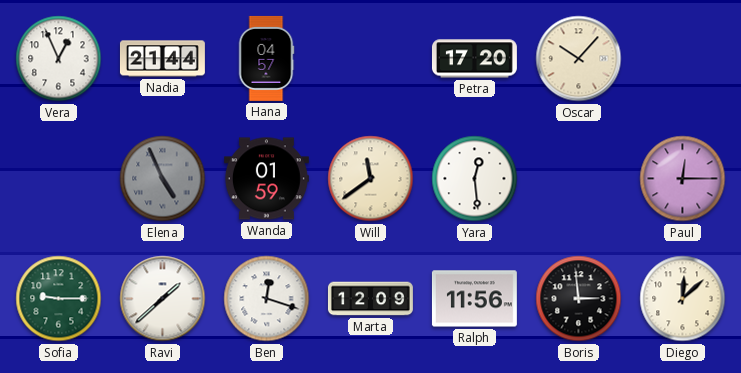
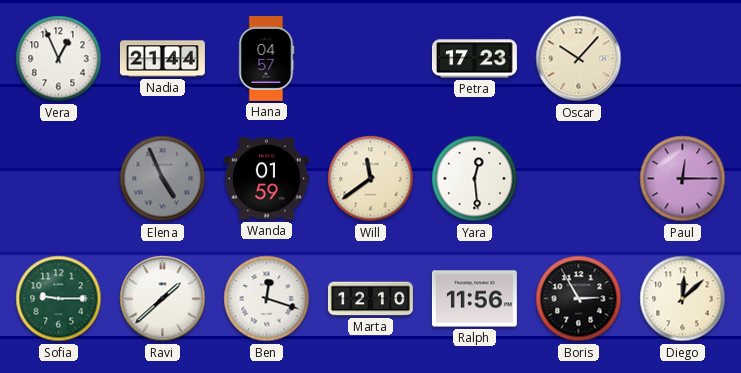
Petra: 17:20 -> 17:23
Marta: 12:09 -> 12:10
Boris: 2:59 -> 2:55
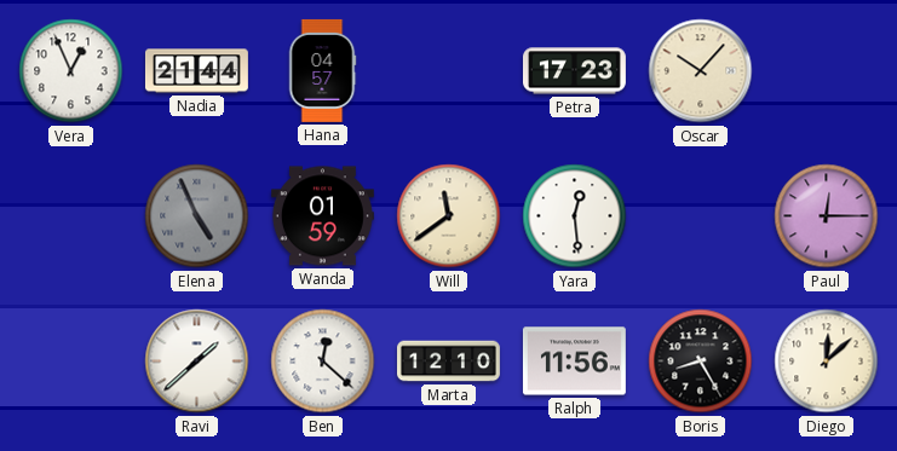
Sofia: 9:15 -> none
Ben: 12:18 -> 12:22
Boris: 2:55 -> 8:25
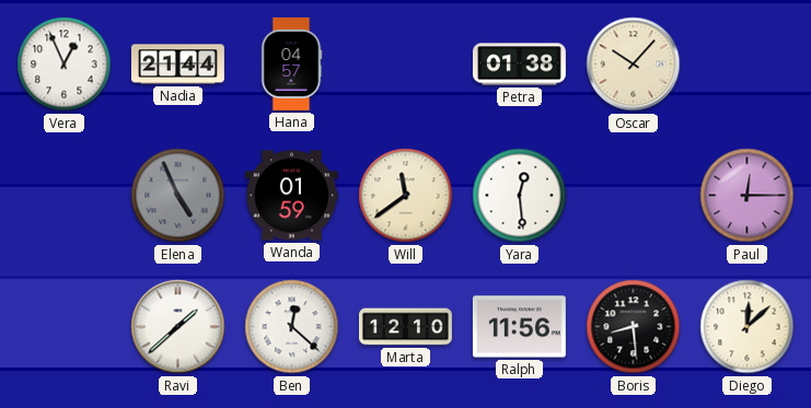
Petra: 17:23 -> 01:38
Boris: 8:25 -> 8:29
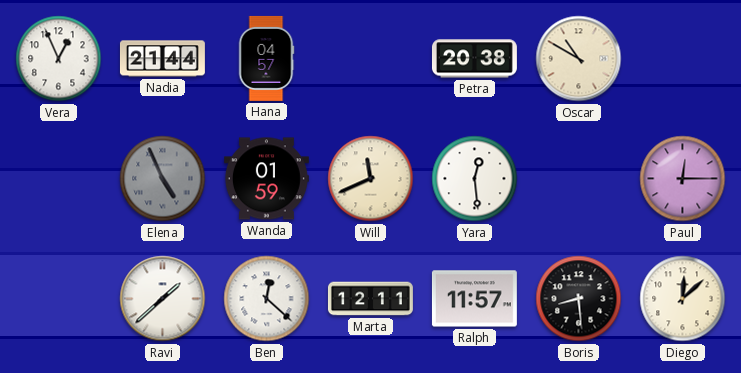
Petra: 01:38 -> 20:38
Oscar: 10:07 -> 10:50
Will: 11:39 -> 11:41
Marta: 12:10 -> 12:11
Ralph: 11:56 -> 11:57
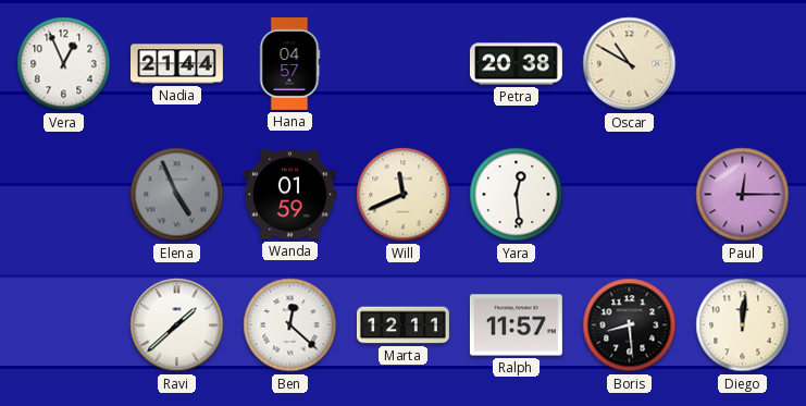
Diego: 12:08 -> 12:01
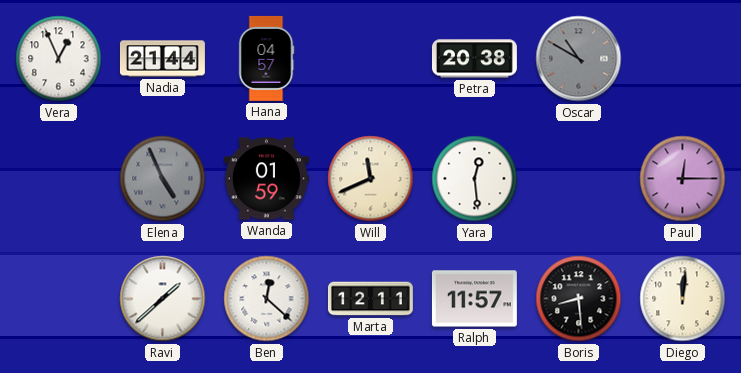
Oscar dial: cream -> grey
